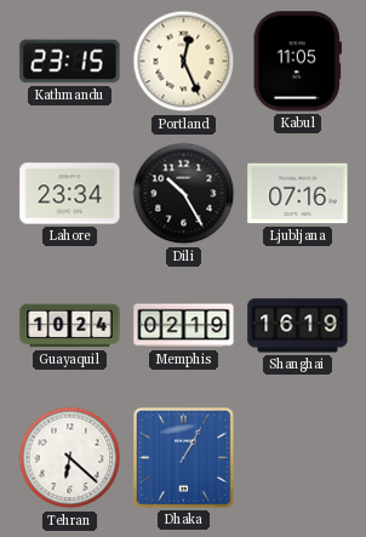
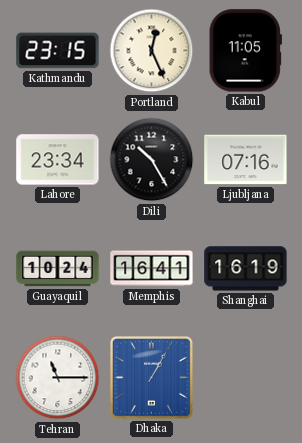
Memphis: 02:19 -> 16:41
Tehran: 6:22 -> 11:15
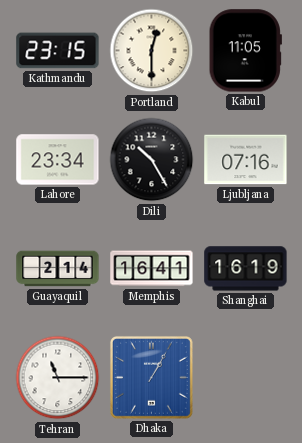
Portland: 12:26 -> 12:30
Guayaquil: 10:24 -> 2:14
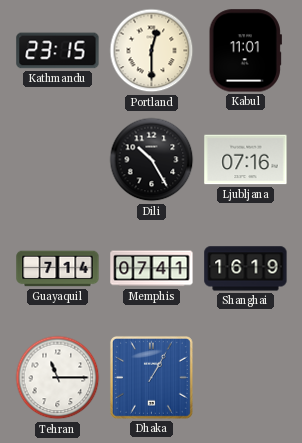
Kabul: 11:05 -> 11:01
Lahore: 23:34 -> none
Guayaquil: 2:14 -> 7:14
Memphis: 16:41 -> 07:41
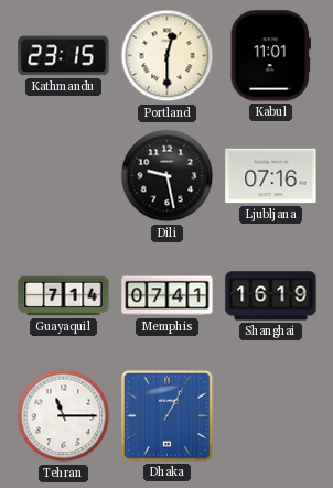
Dili: 10:25 -> 9:28
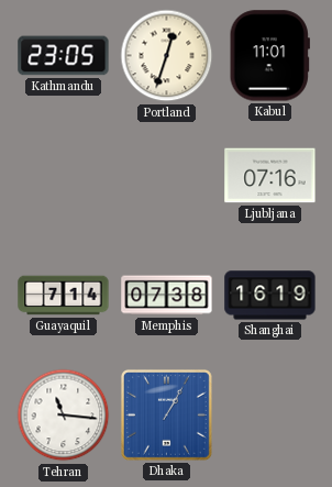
Kathmandu: 23:15 -> 23:05
Portland: 12:30 -> 12:33
Dili: 9:28 -> none
Memphis: 07:41 -> 07:38
Tehran: 11:15 -> 11:16
